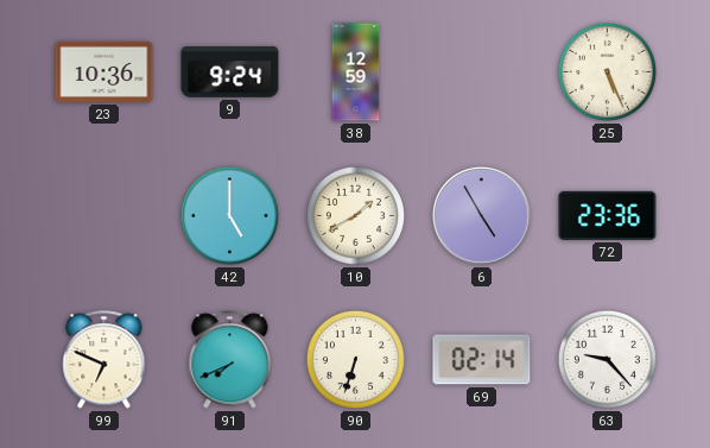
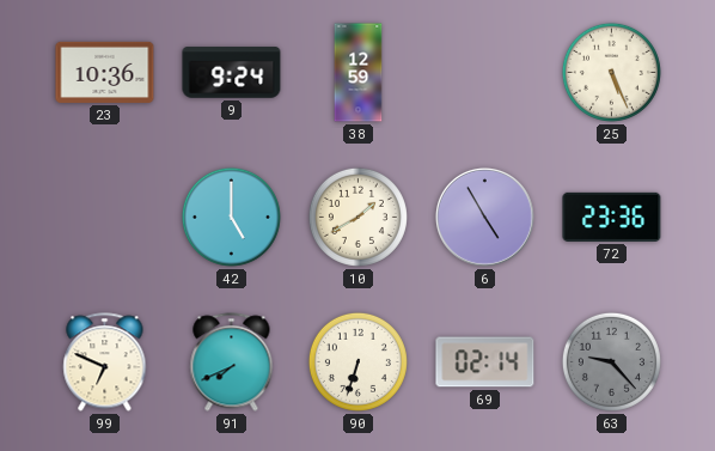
63 dial: white -> grey
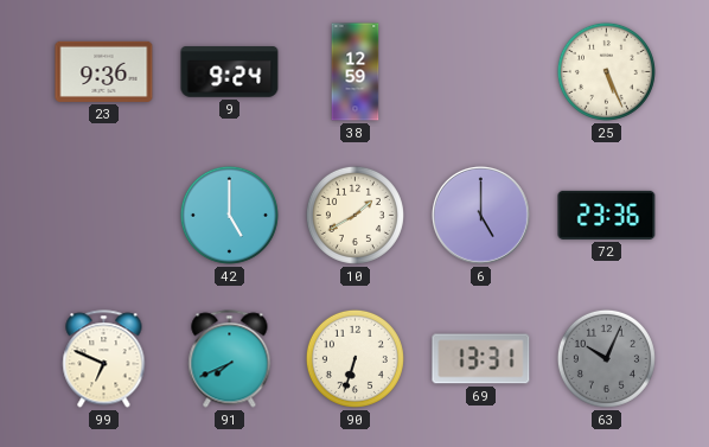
23: 10:36 -> 9:36
6: 4:55 -> 5:00
69: 02:14 -> 13:31
63: 9:23 -> 10:04
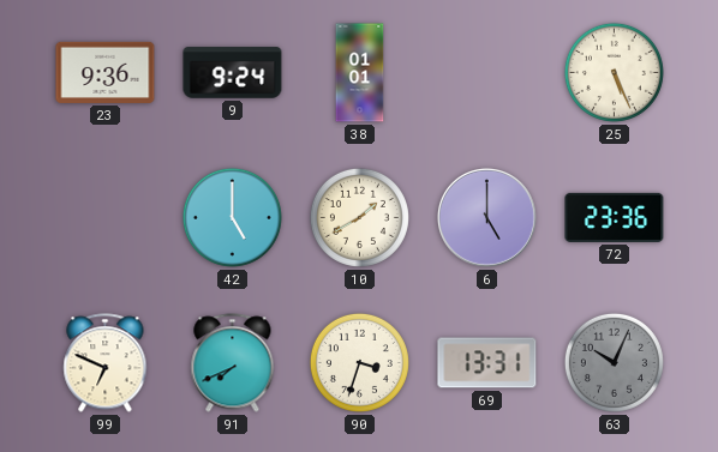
38: 12:59 -> 01:01
90: 6:33 -> 3:33
